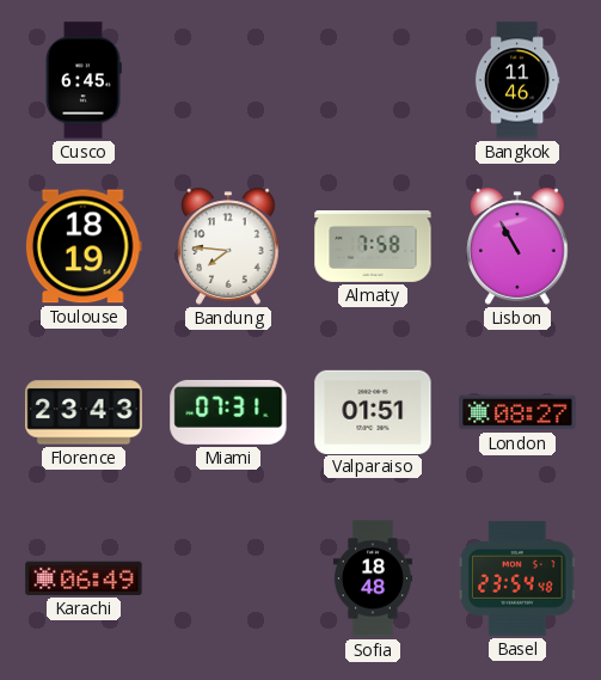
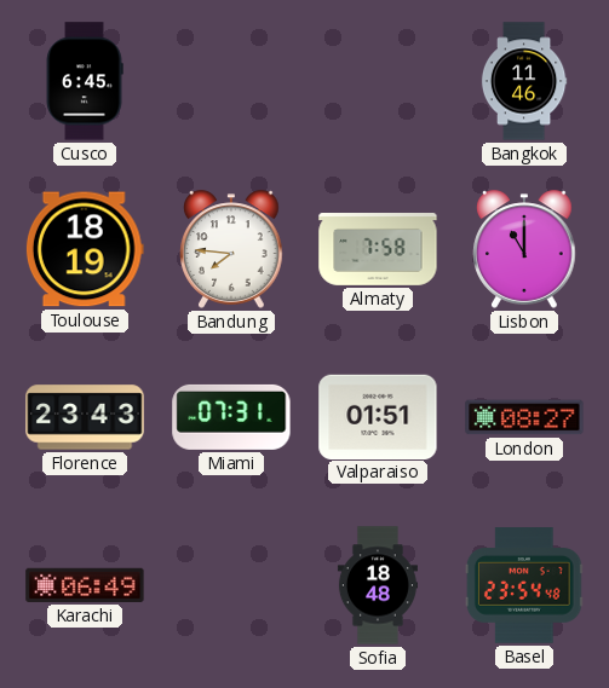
Lisbon: 10:55 -> 11:00
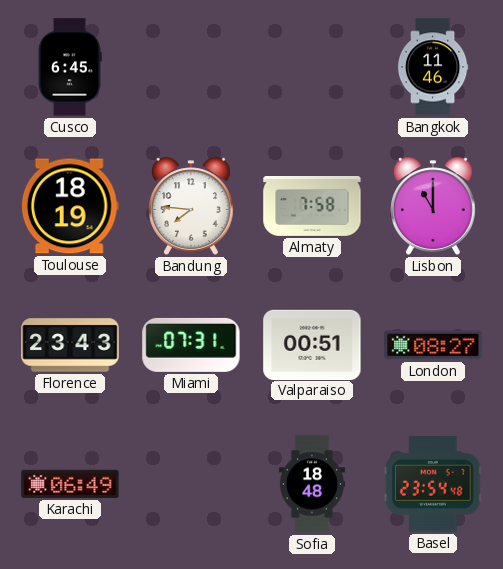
Valparaiso: 01:51 -> 00:51
